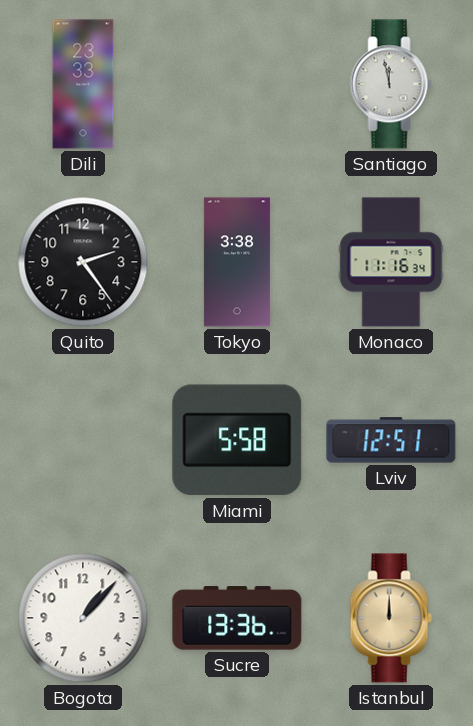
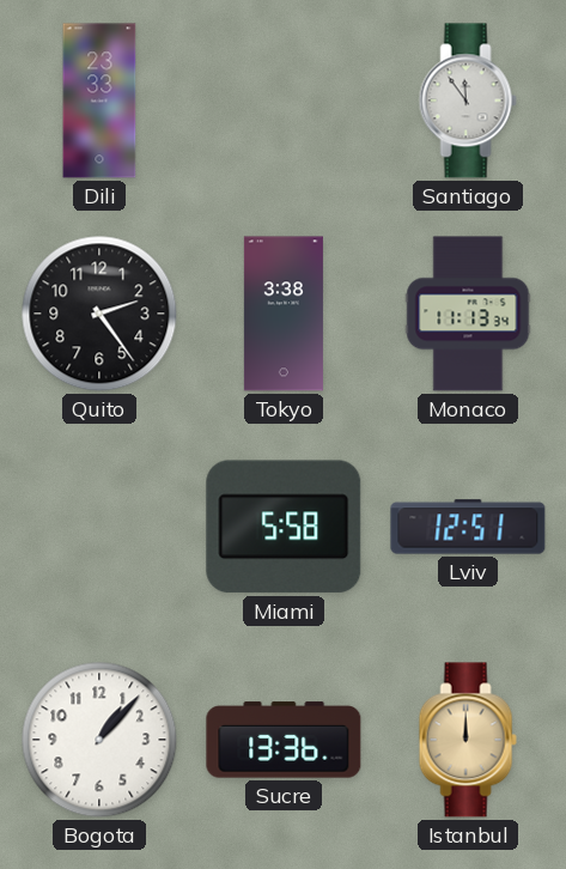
Santiago: 11:58 -> 11:54
Monaco: 11:16 -> 11:13
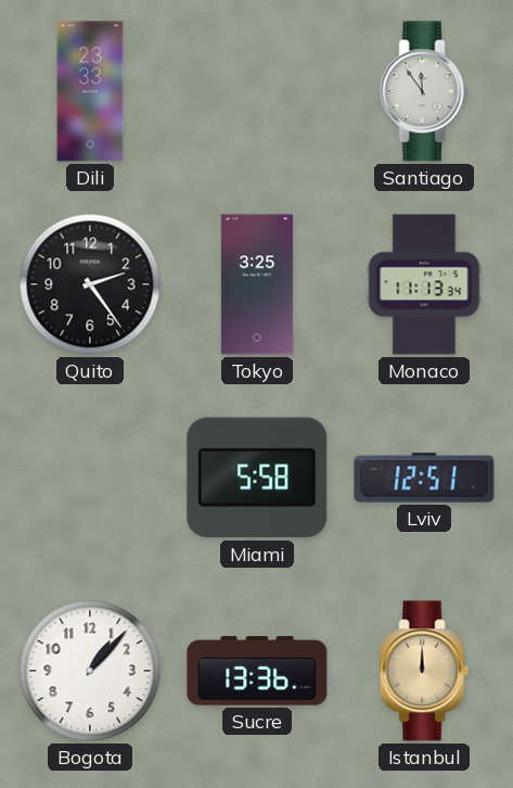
Tokyo: 3:38 -> 3:25
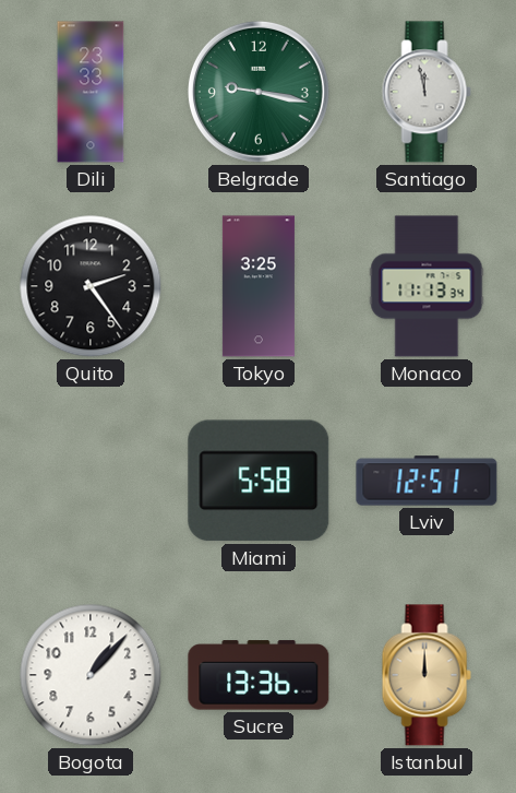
Belgrade: none -> 9:17
Santiago: 11:54 -> 11:58
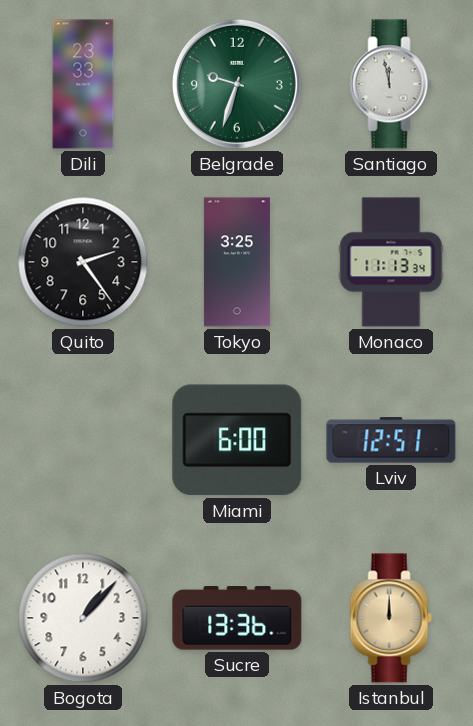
Belgrade: 9:17 -> 9:33
Miami: 5:58 -> 6:00
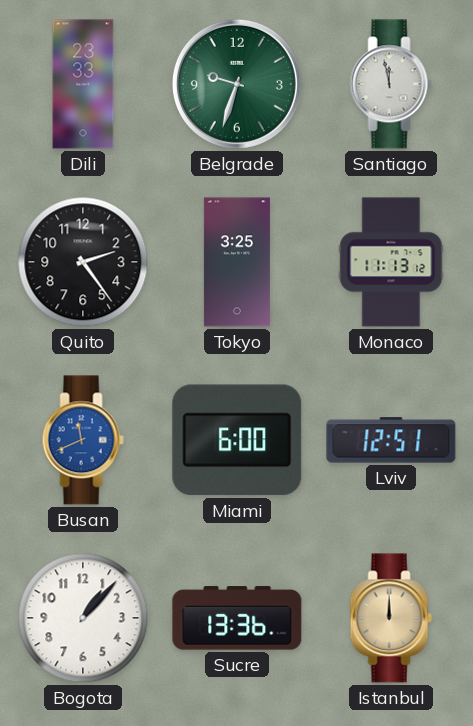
Monaco: 11:13:34 -> 11:13:12
Busan: none -> 11:41
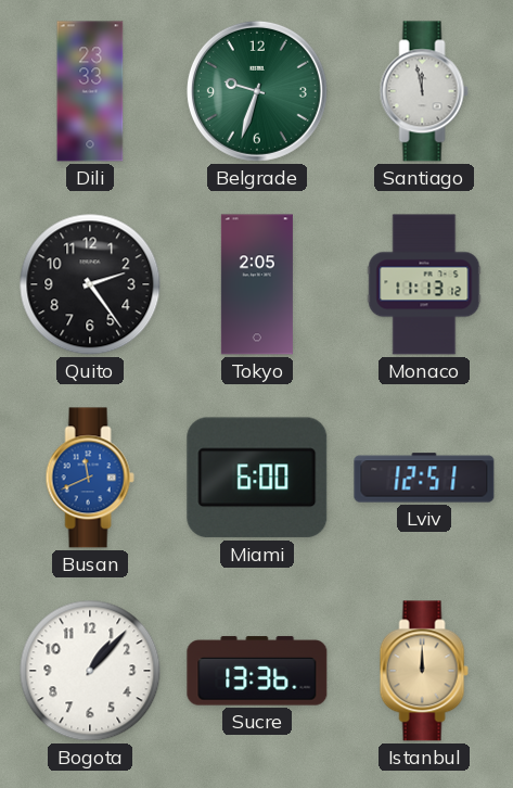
Tokyo: 3:25 -> 2:05
